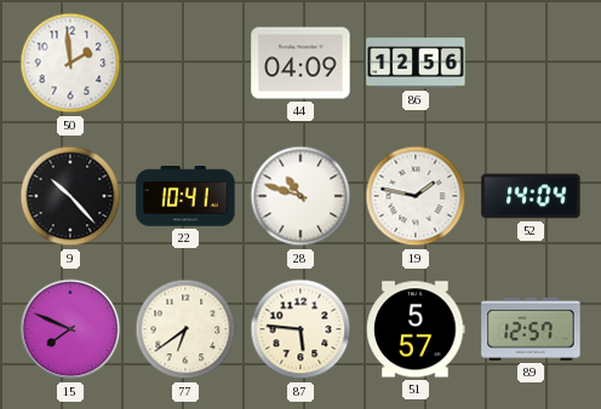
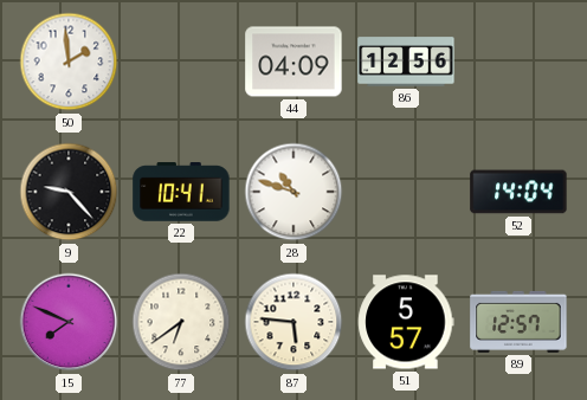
9: 10:23 -> 9:23
19: 1:47 -> none
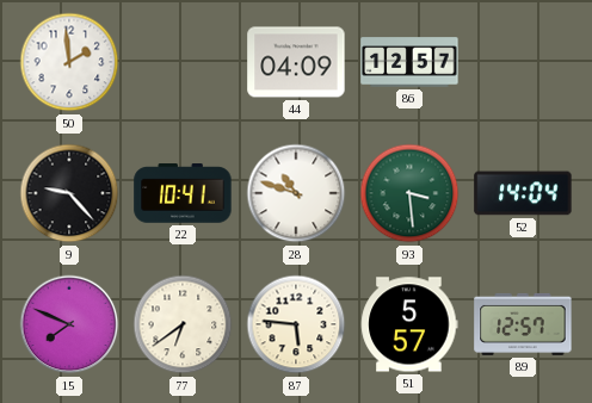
86: 12:56 -> 12:57
93: none -> 3:29
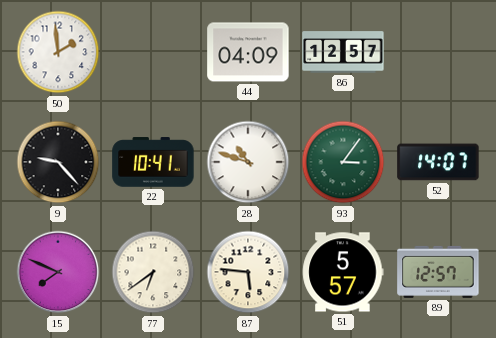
93: 3:29 -> 3:06
52: 14:04 -> 14:07
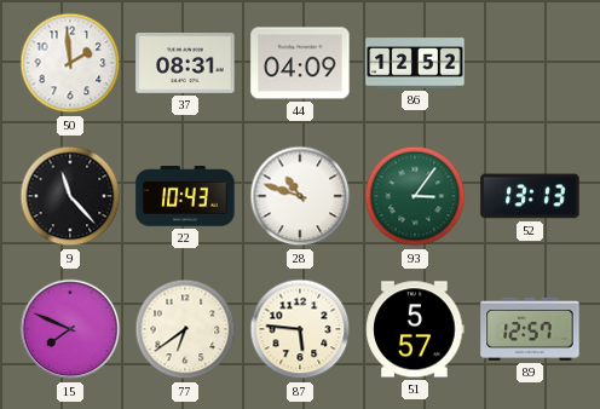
37: none -> 08:31
86: 12:57 -> 12:52
9: 9:23 -> 11:23
22: 10:41 -> 10:43
52: 14:07 -> 13:13
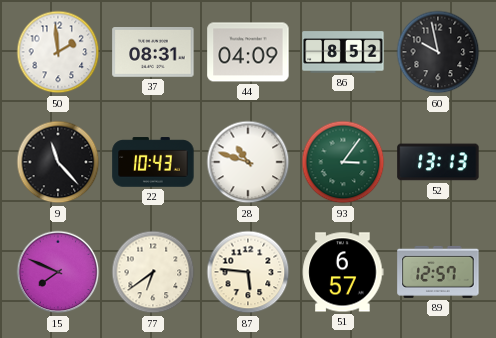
86: 12:52 -> 8:52
60: none -> 9:58
51: 5:57 -> 6:57
